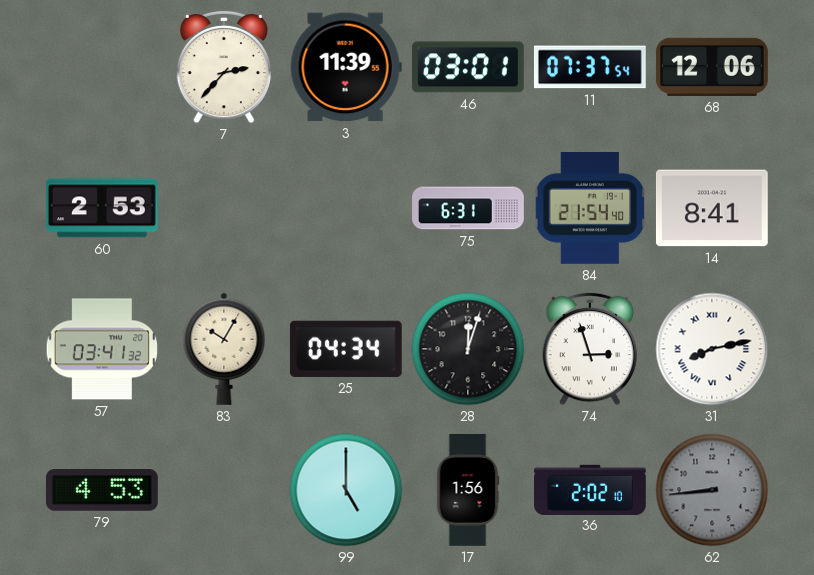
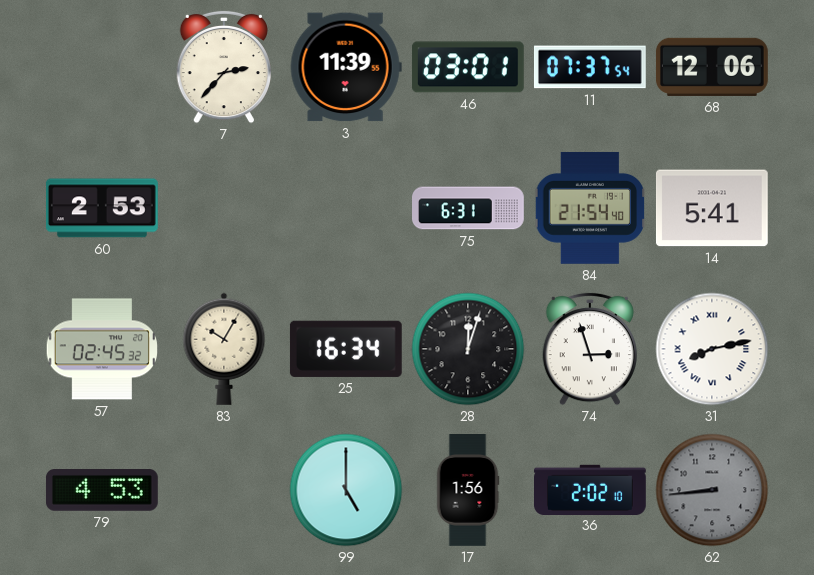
14: 8:41 -> 5:41
57: 03:41 -> 02:45
25: 04:34 -> 16:34
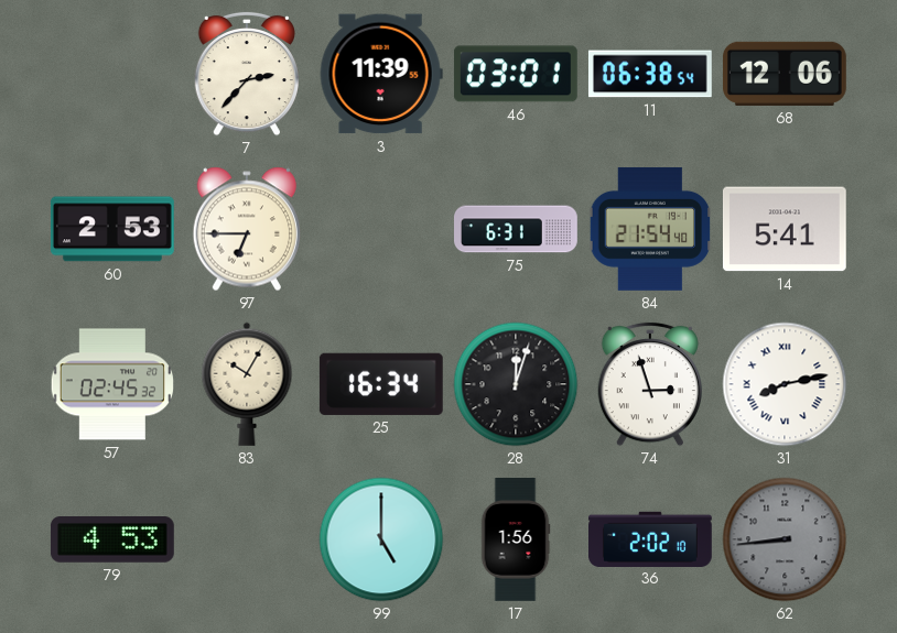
11: 07:37 -> 06:38
97: none -> 6:45
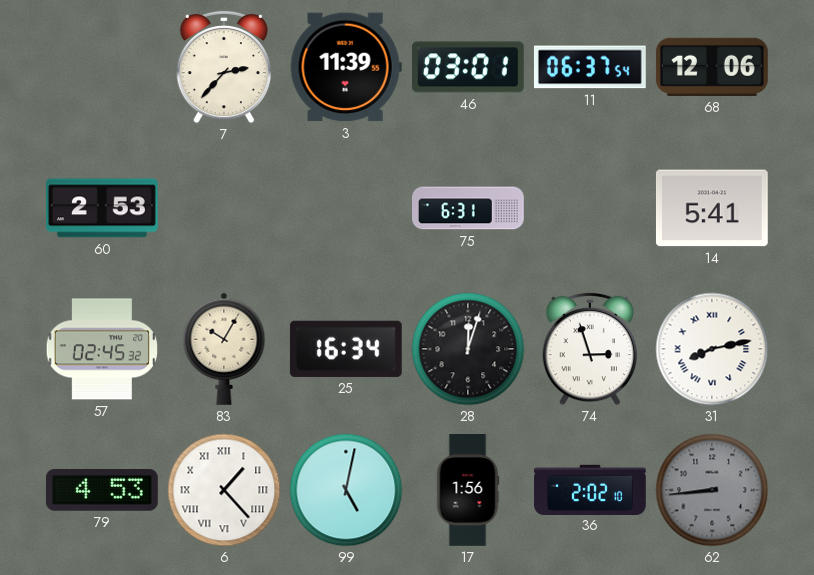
11: 06:38 -> 06:37
97: 6:45 -> none
84: 21:54 -> none
6: none -> 1:23
99: 5:00 -> 5:02
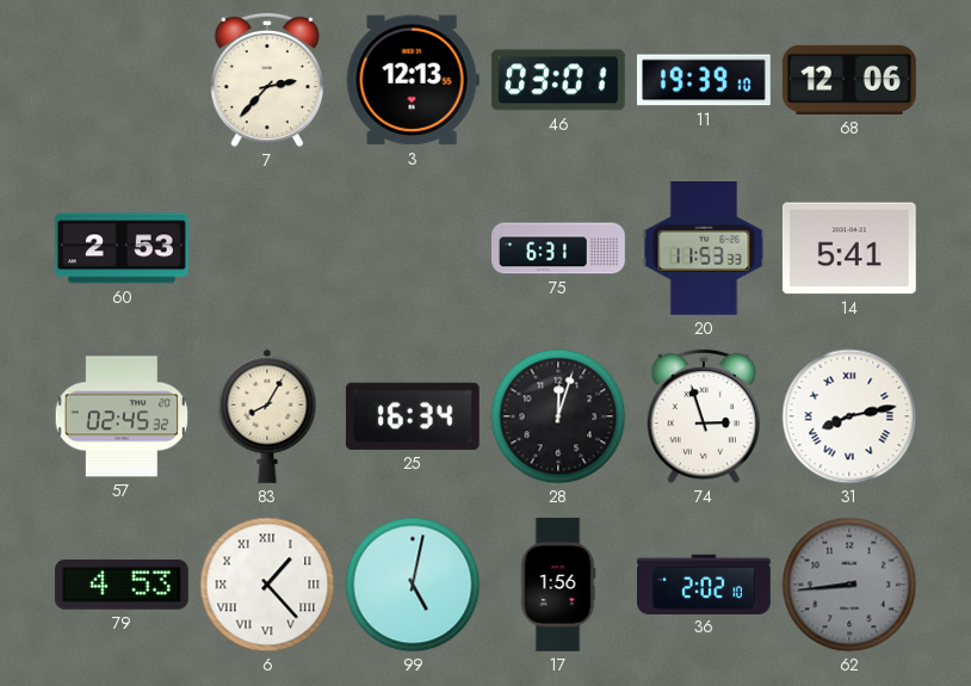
3: 11:39 -> 12:13
11: 06:37 -> 19:39
20: none -> 11:53
83: 10:05 -> 8:05
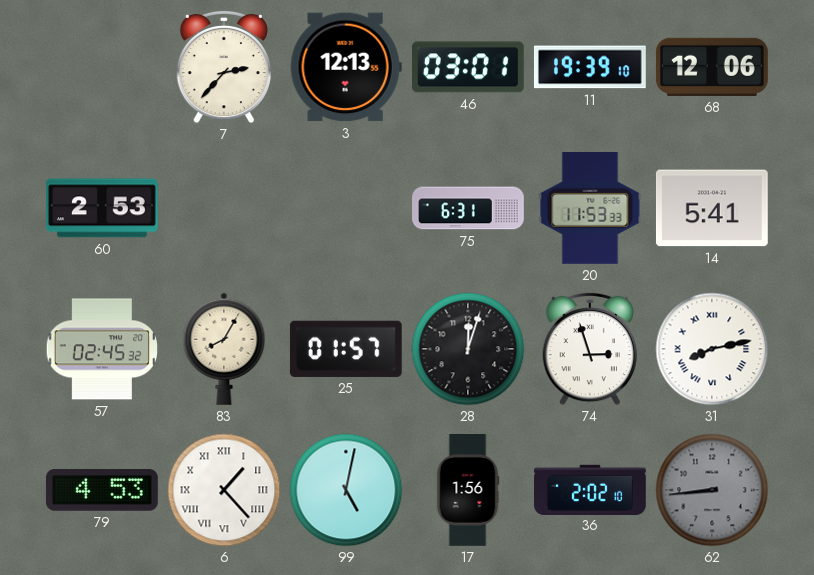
25: 16:34 -> 01:57
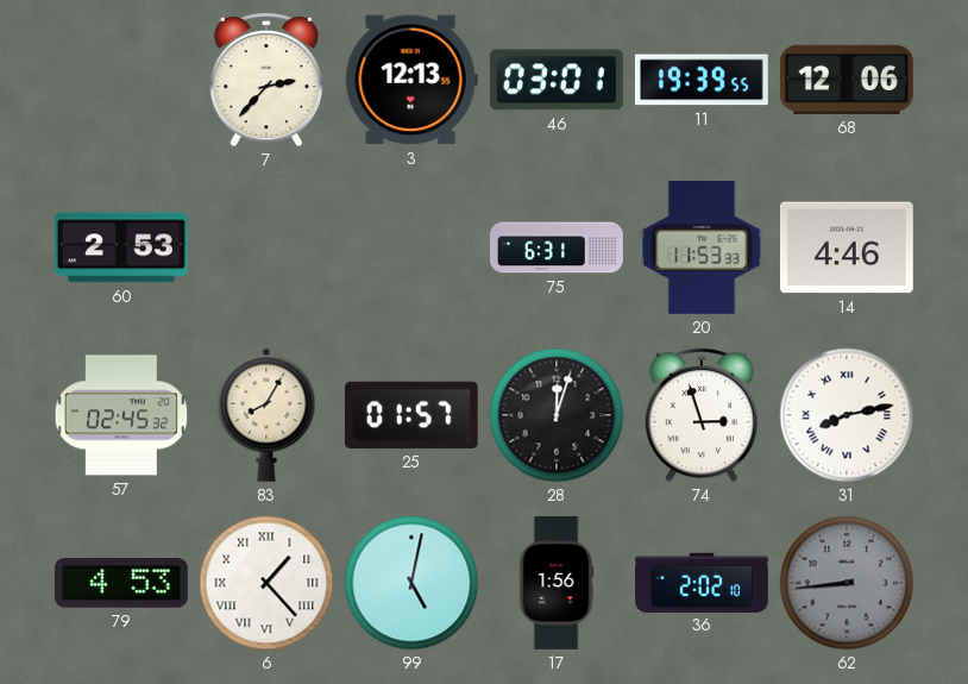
11: 19:39:10 -> 19:39:55
14: 5:41 -> 4:46
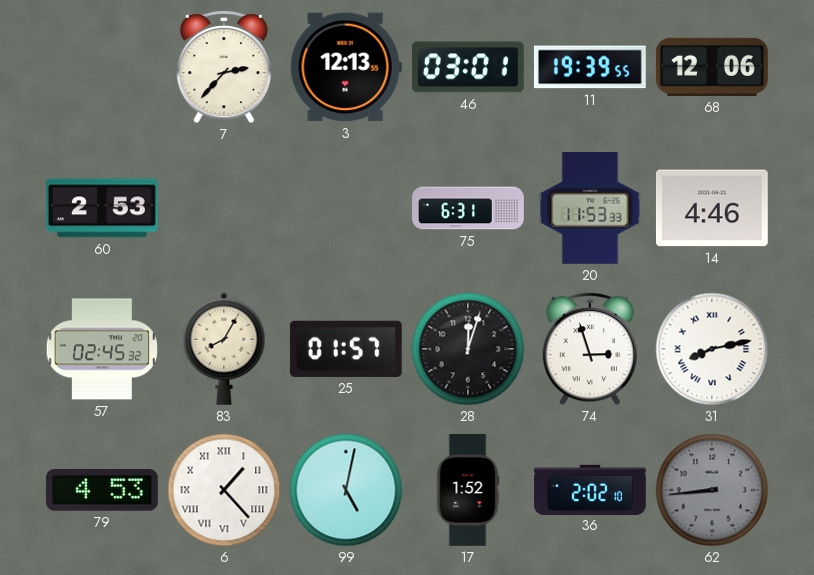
17: 1:56 -> 1:52
